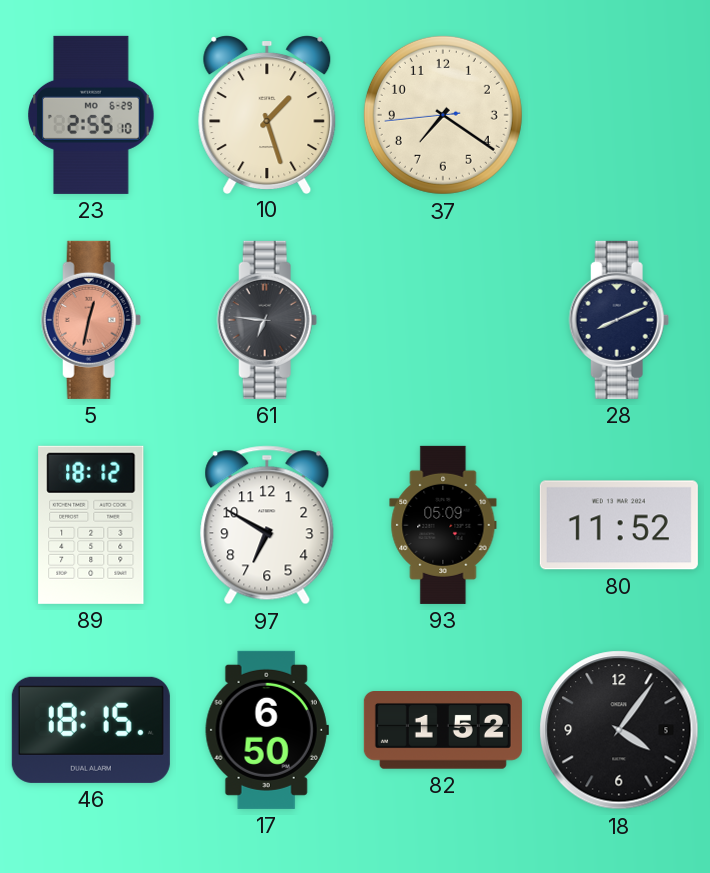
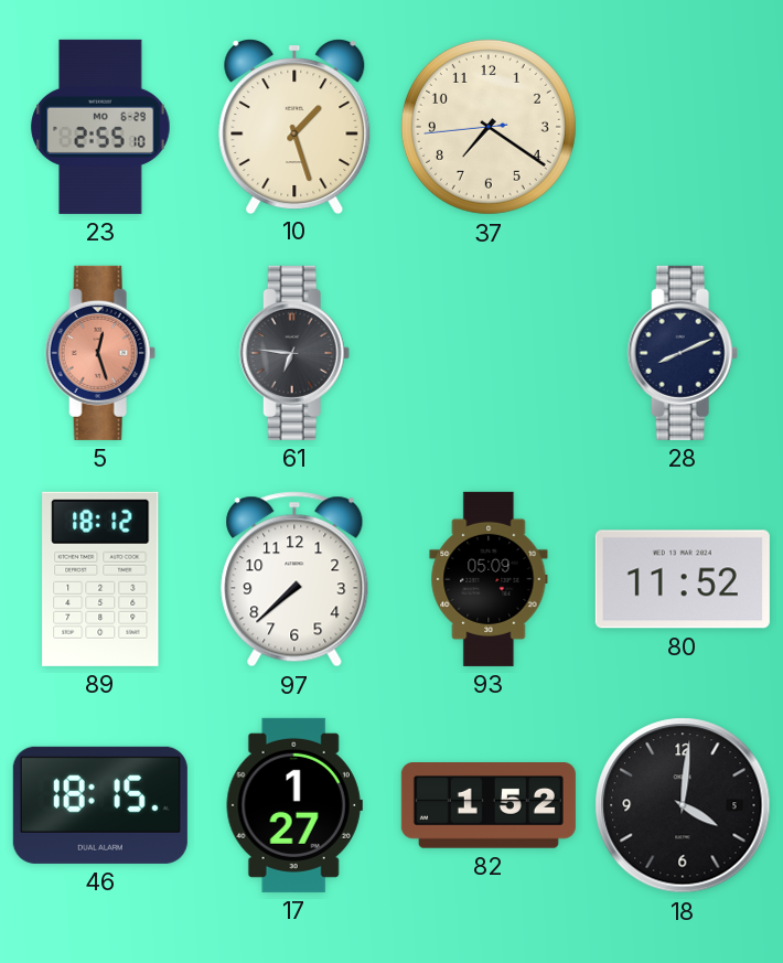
5: 12:32 -> 12:27
97: 6:50 -> 7:38
17: 6:50 -> 1:27
18: 4:06 -> 4:01
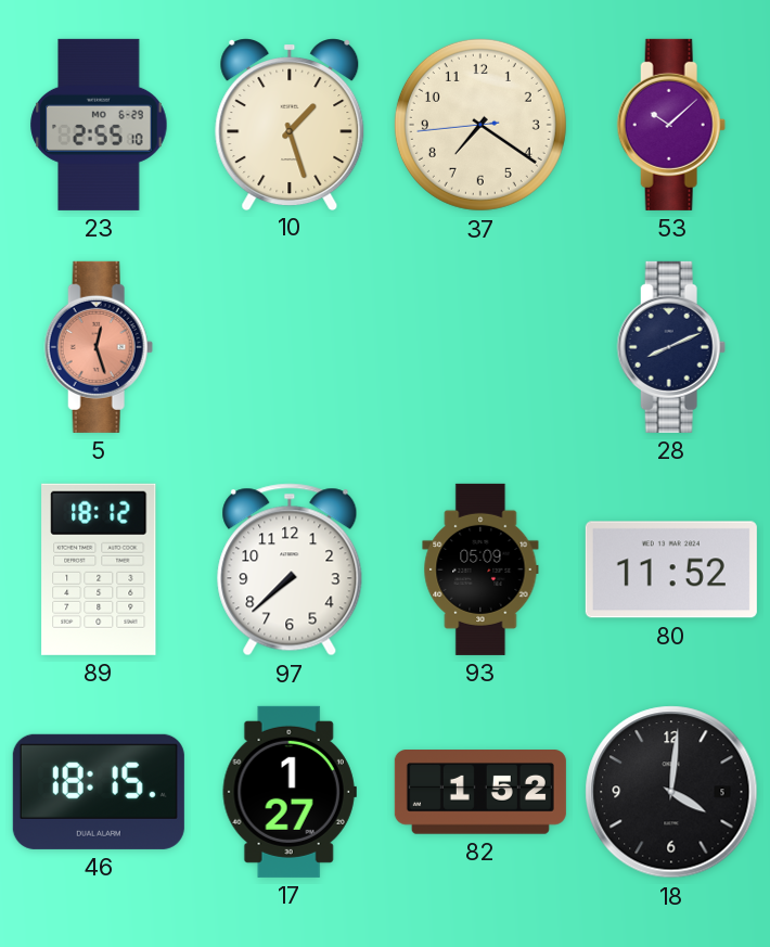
53: none -> 10:08
61: 6:46 -> none
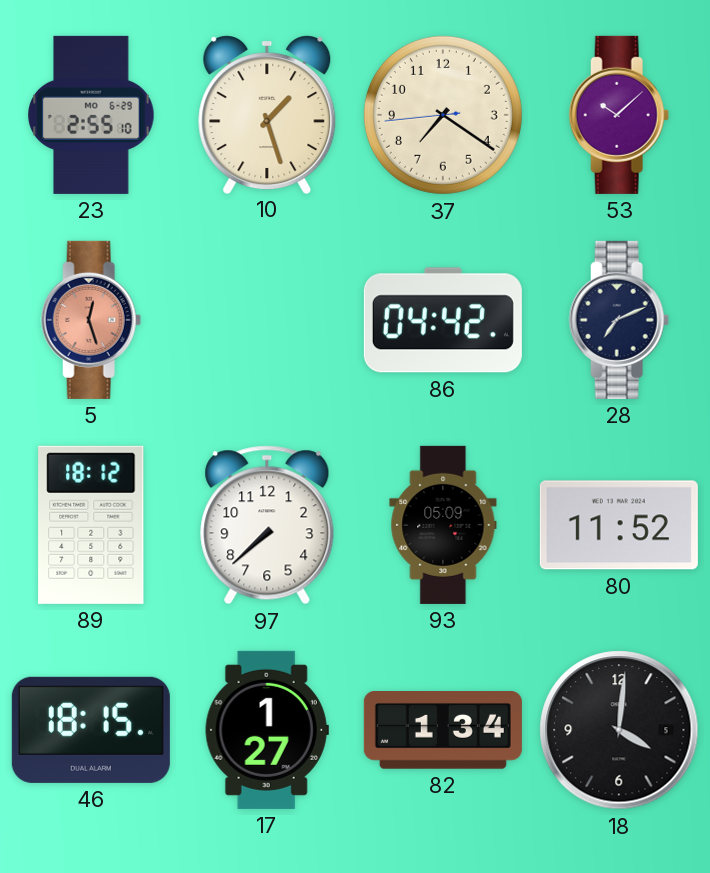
86: none -> 04:42
28: 8:11 -> 7:11
82: 1:52 -> 1:34
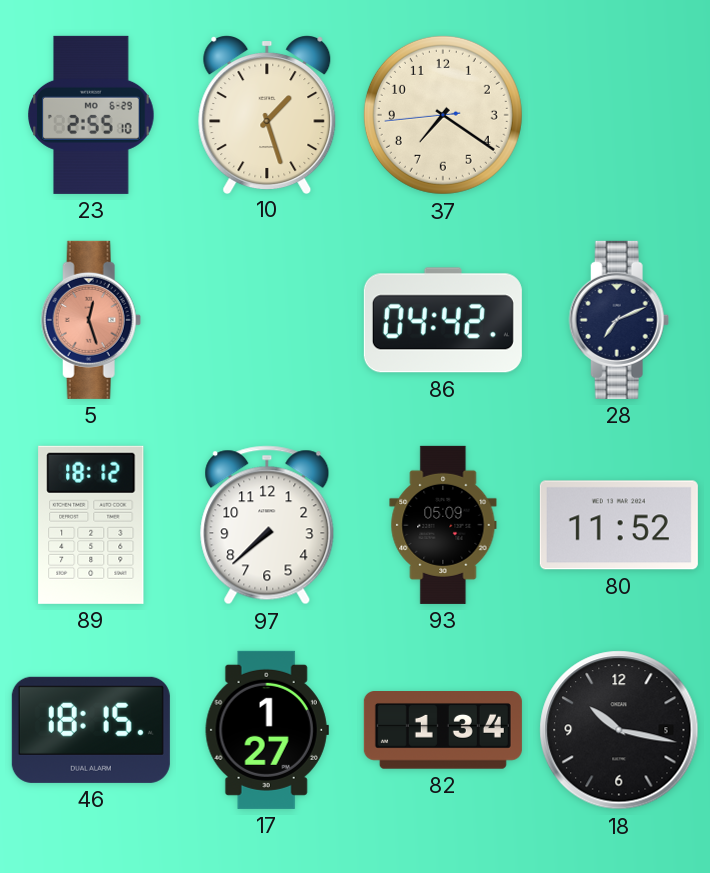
53: 10:08 -> none
18: 4:01 -> 10:17
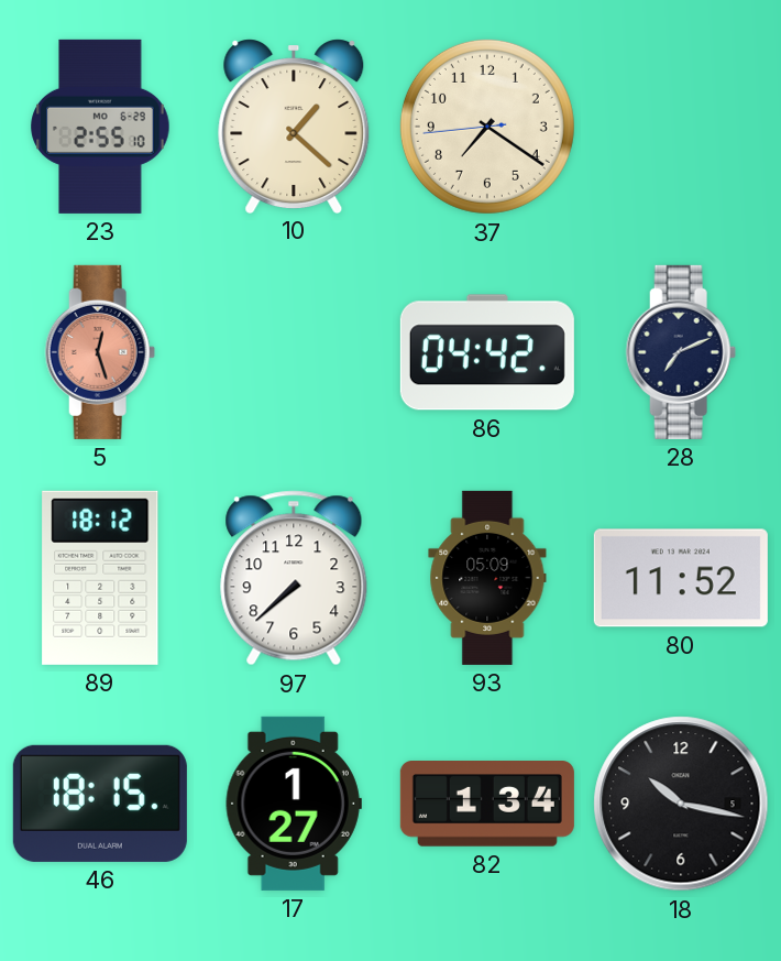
10: 1:27 -> 1:22
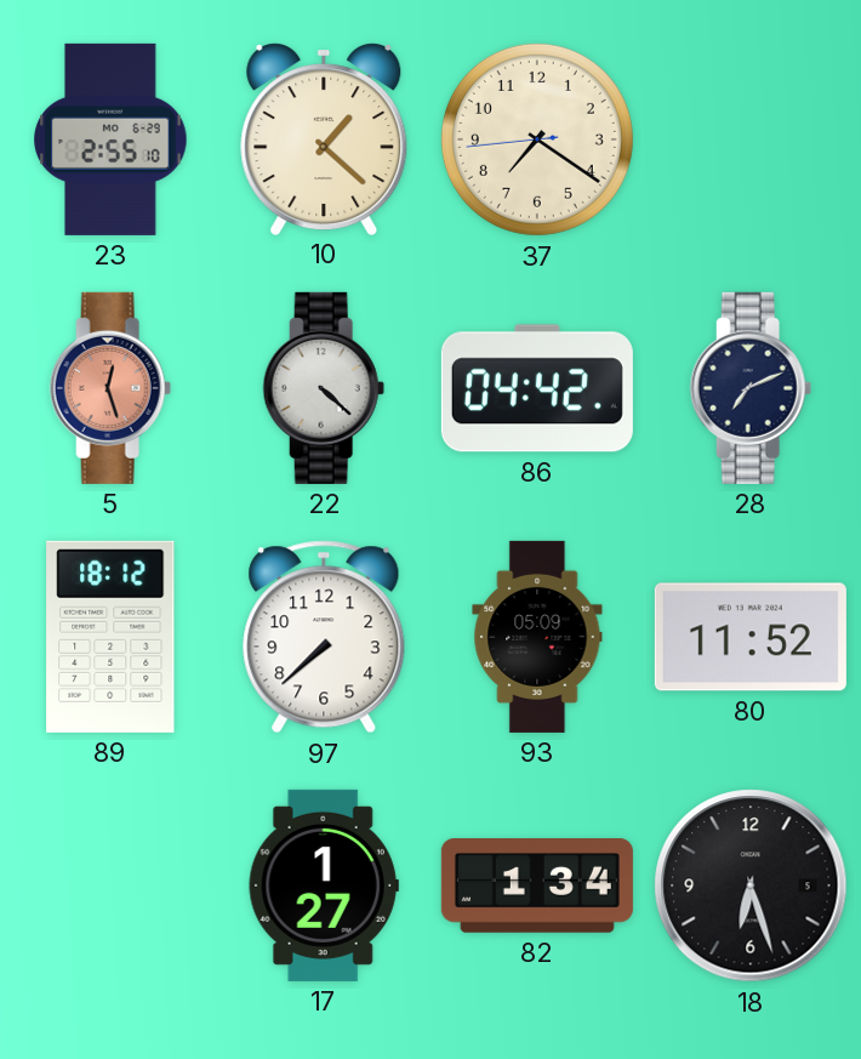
22: none -> 4:22
46: 18:15 -> none
18: 10:17 -> 6:27
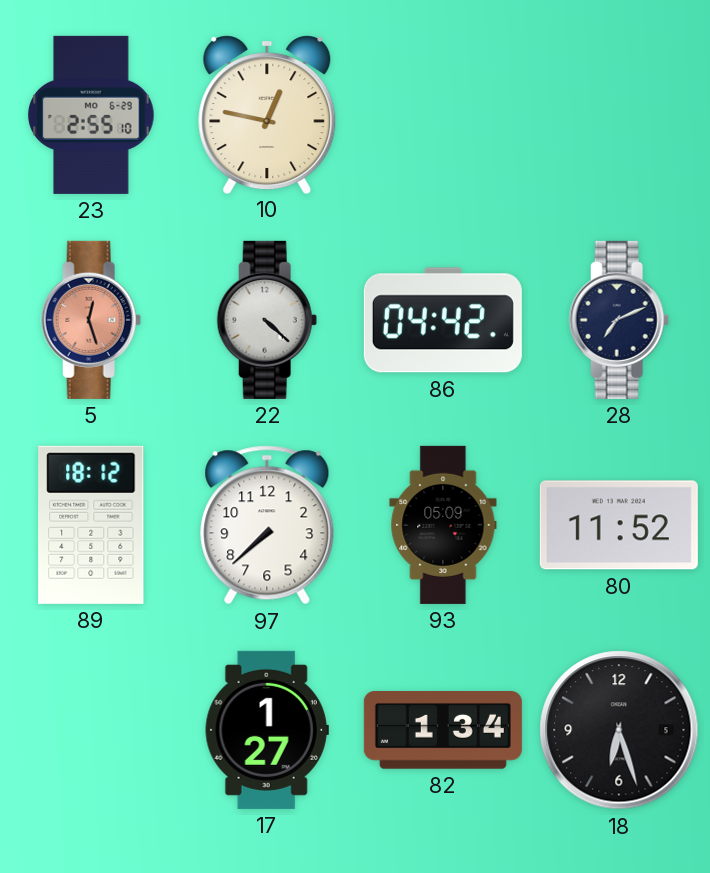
10: 1:22 -> 12:47
37: 7:20 -> none
